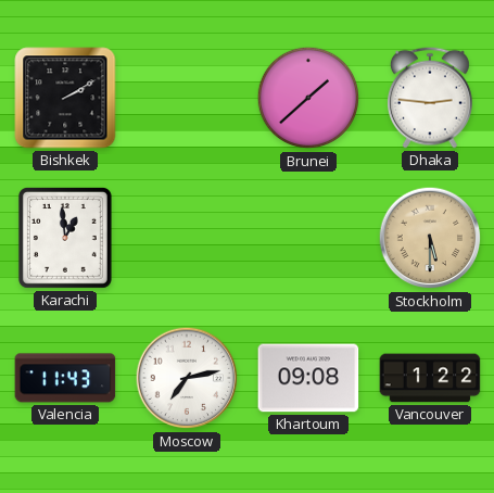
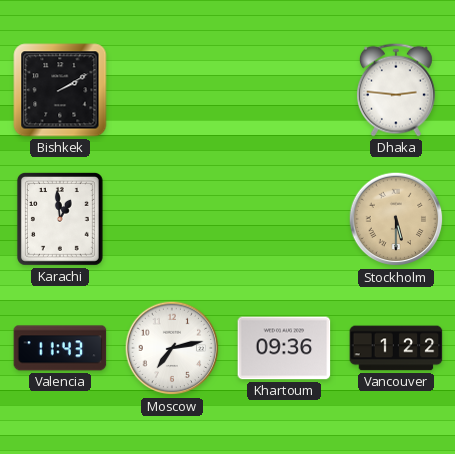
Brunei: 1:38 -> none
Khartoum: 09:08 -> 09:36
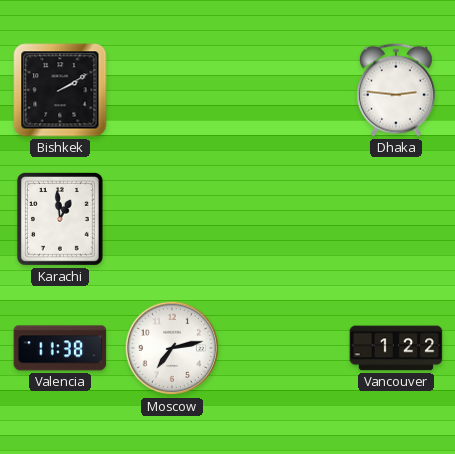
Stockholm: 5:30 -> none
Valencia: 11:43 -> 11:38
Khartoum: 09:36 -> none
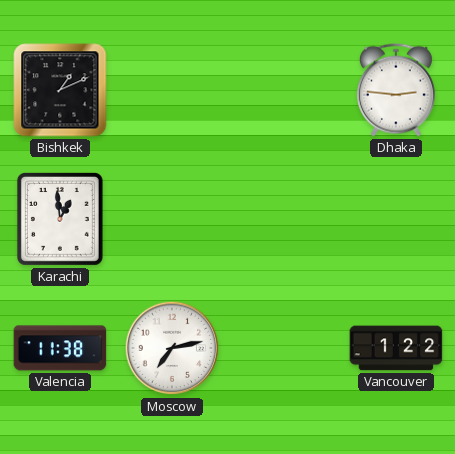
Bishkek: 2:10 -> 1:11
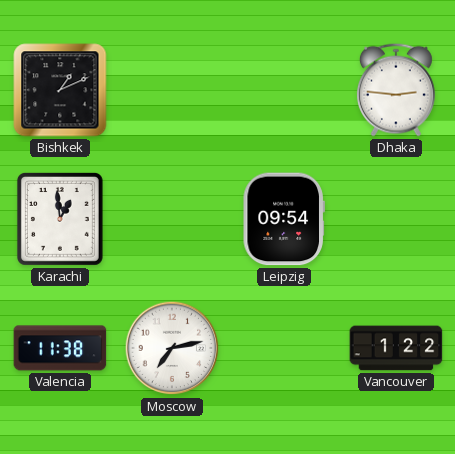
Leipzig: none -> 09:54
